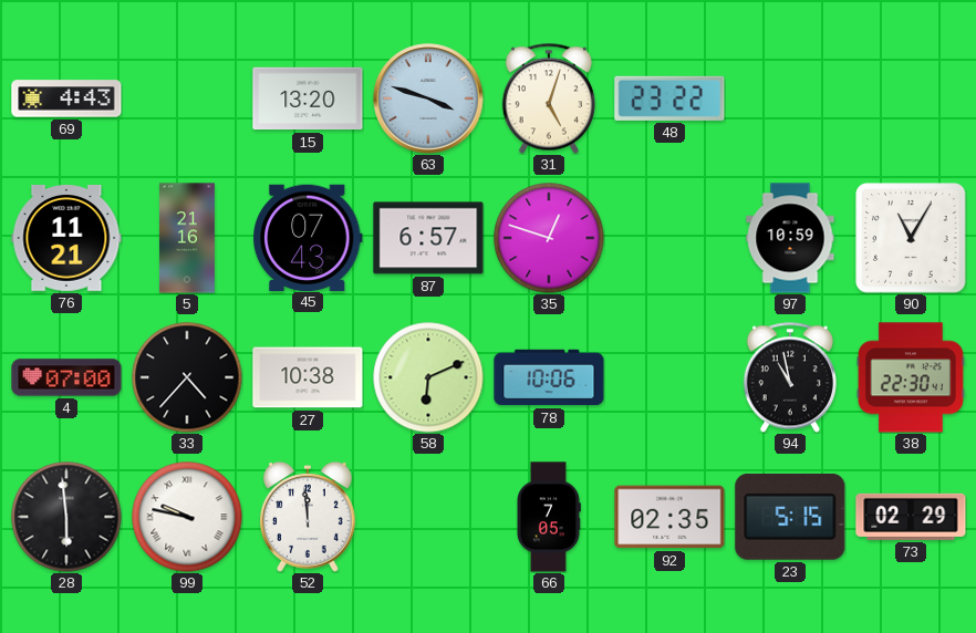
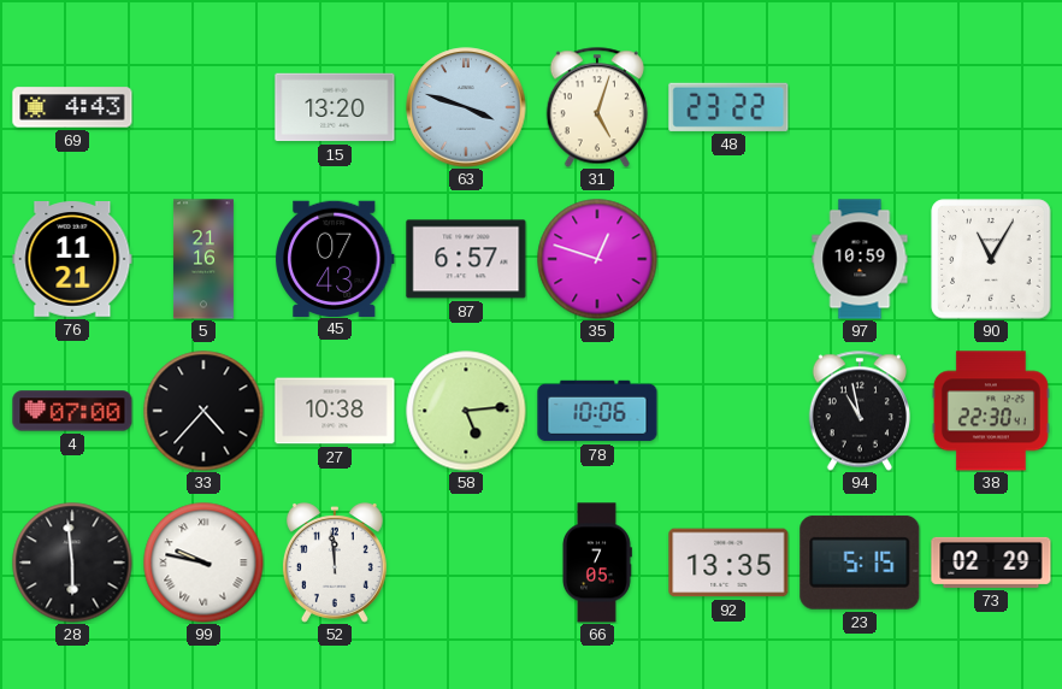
58: 6:11 -> 5:14
92: 02:35 -> 13:35
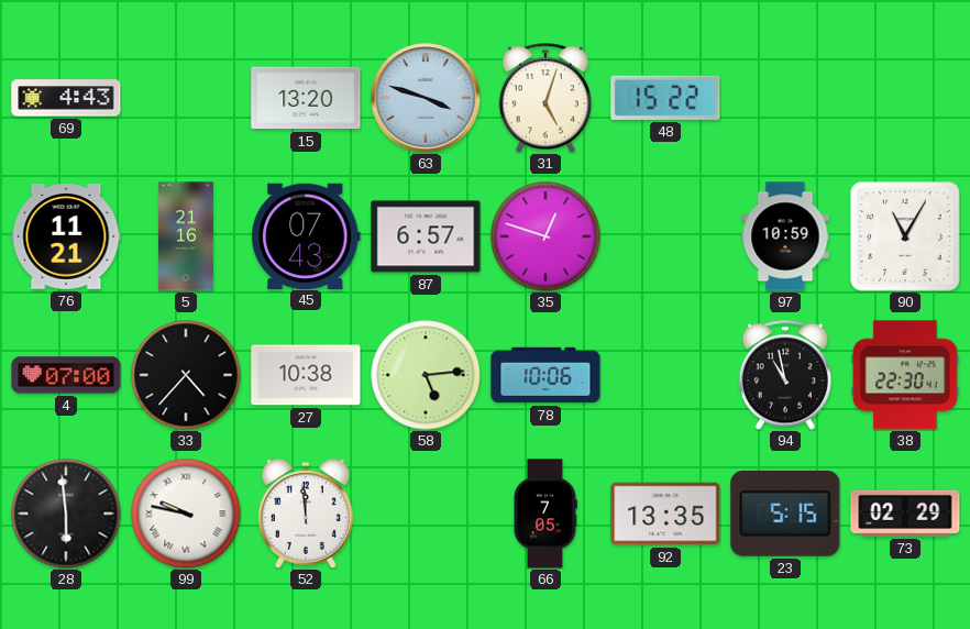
48: 23:22 -> 15:22
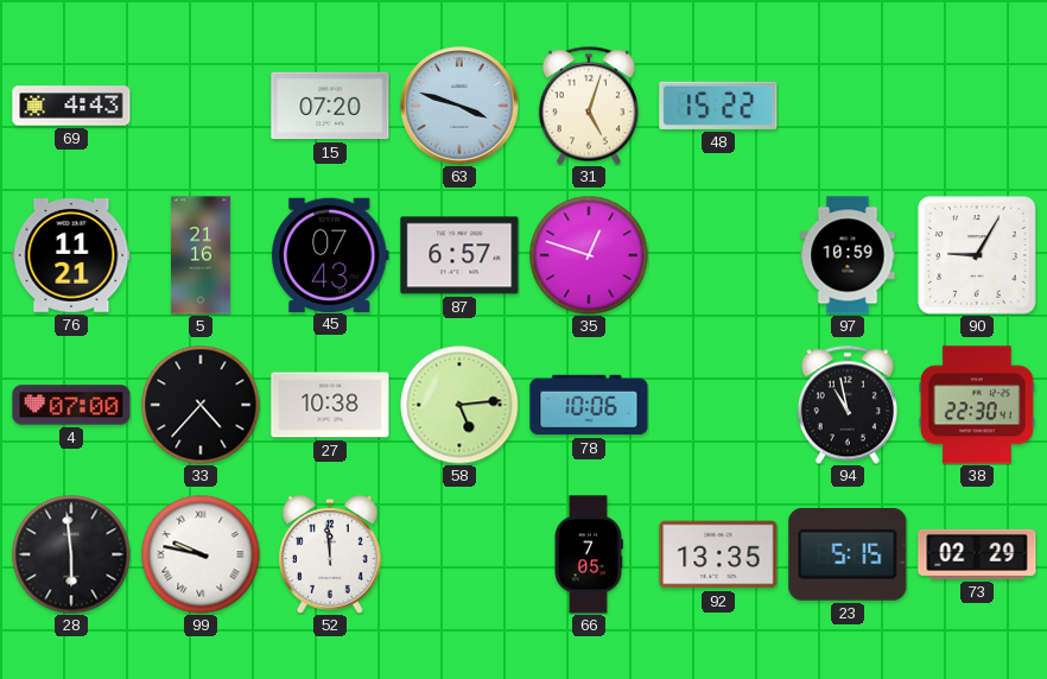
15: 13:20 -> 07:20
90: 11:05 -> 9:05
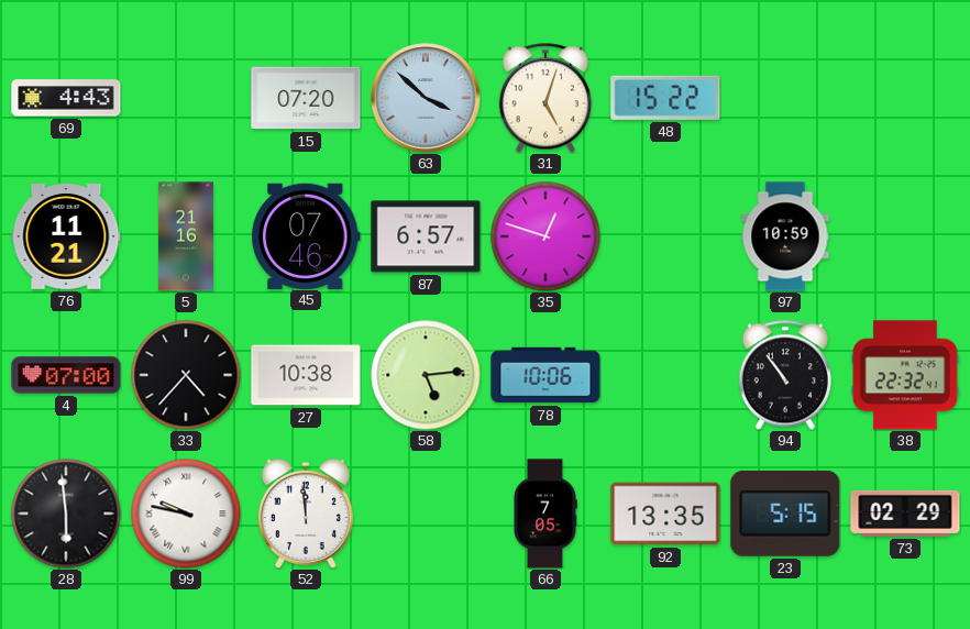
63: 3:48 -> 3:52
45: 07:43 -> 07:46
90: 9:05 -> none
94: 10:58 -> 10:54
38: 22:30 -> 22:32
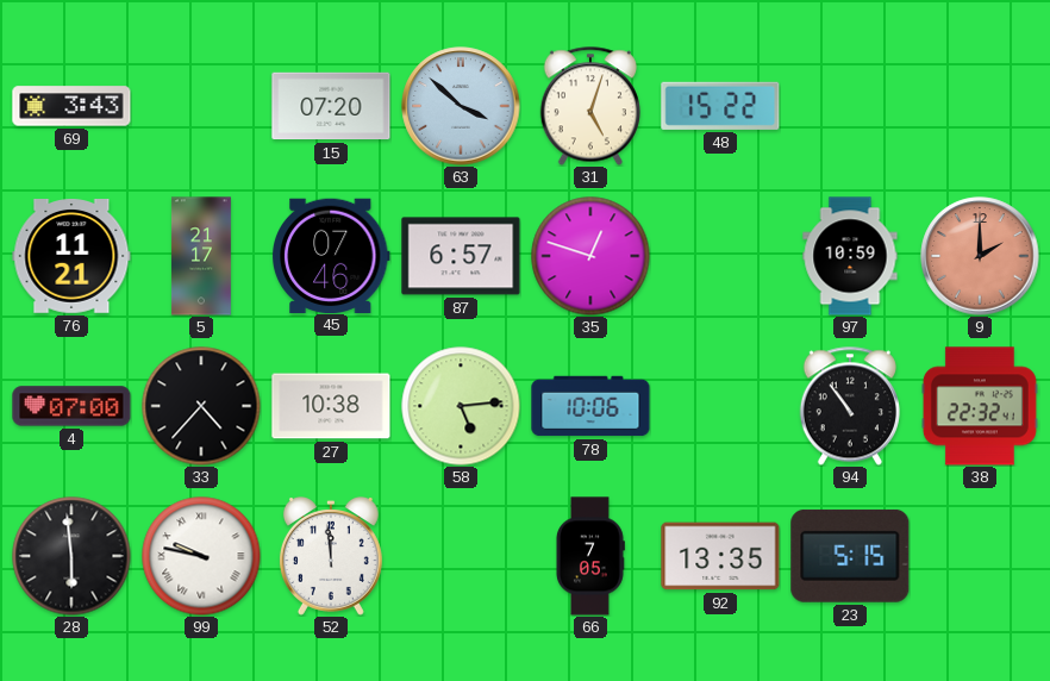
69: 4:43 -> 3:43
5: 21:16 -> 21:17
9: none -> 2:00
73: 02:29 -> none
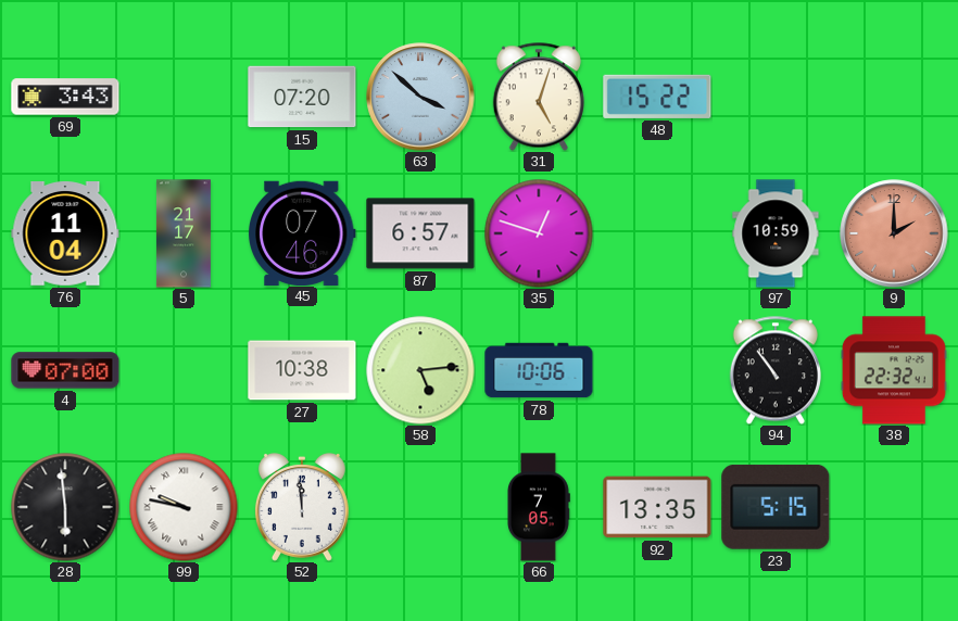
76: 11:21 -> 11:04
33: 4:37 -> none
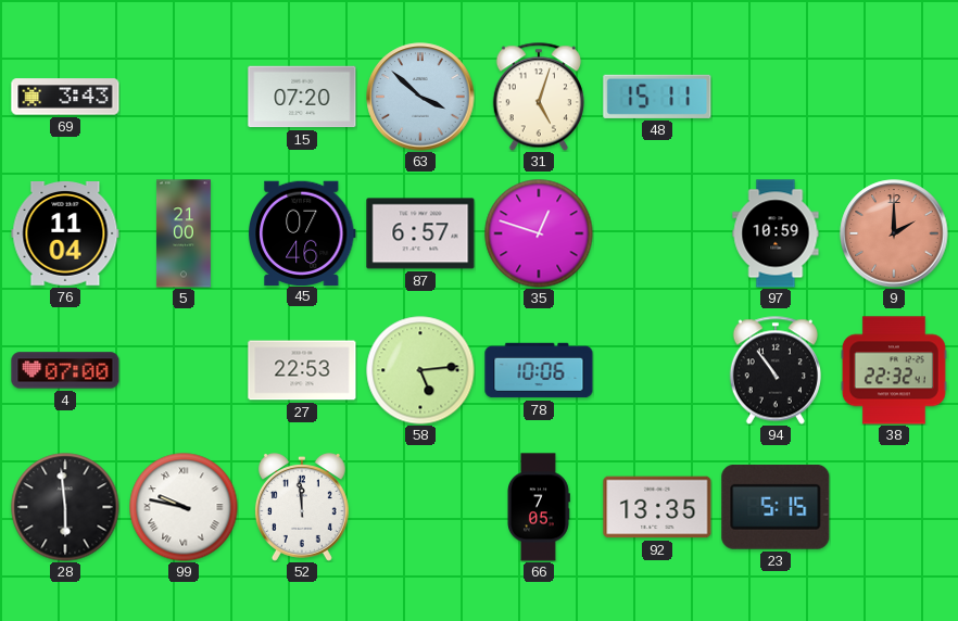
48: 15:22 -> 15:11
5: 21:17 -> 21:00
27: 10:38 -> 22:53
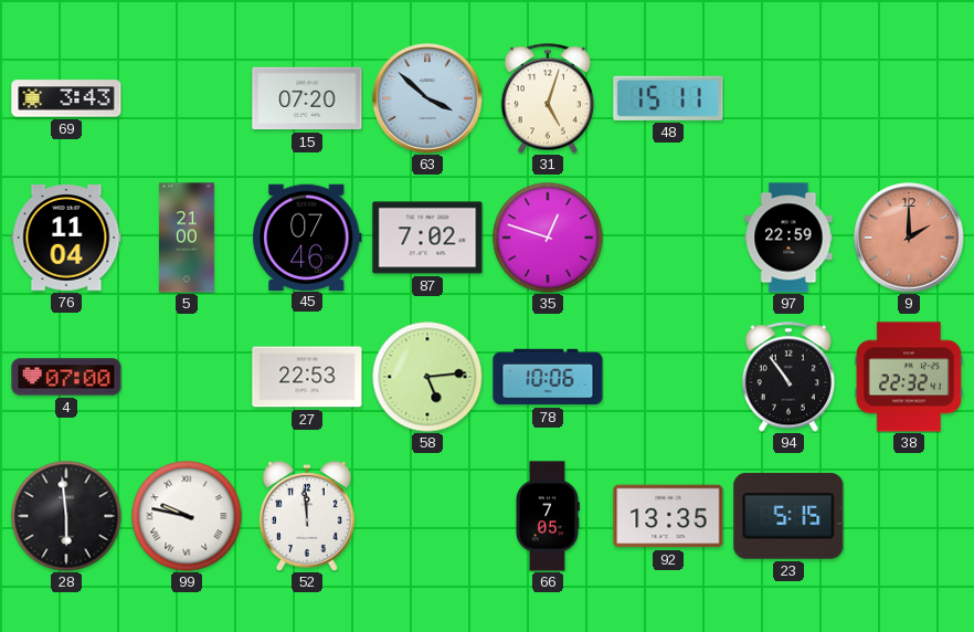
87: 6:57 -> 7:02
97: 10:59 -> 22:59
